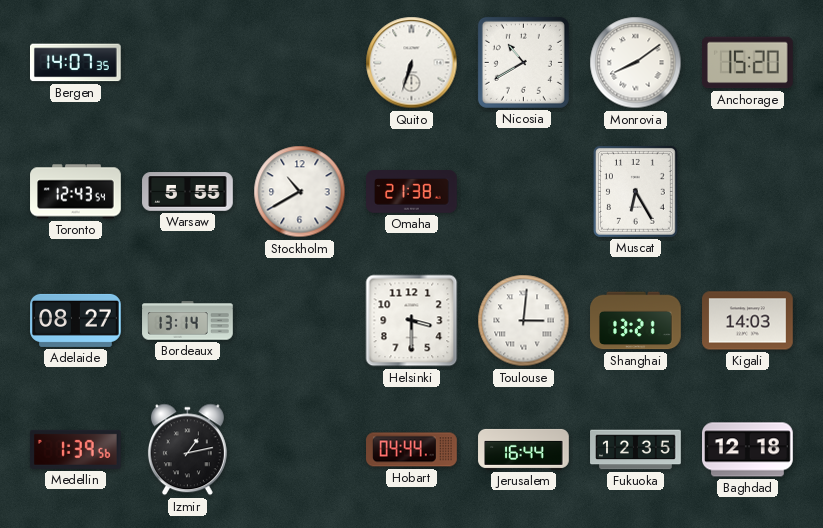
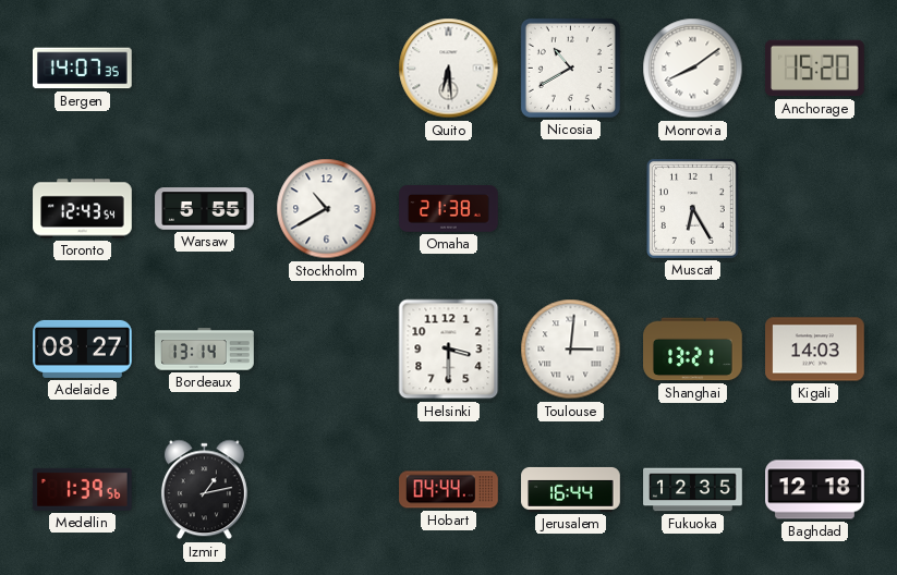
Quito: 6:33 -> 6:29
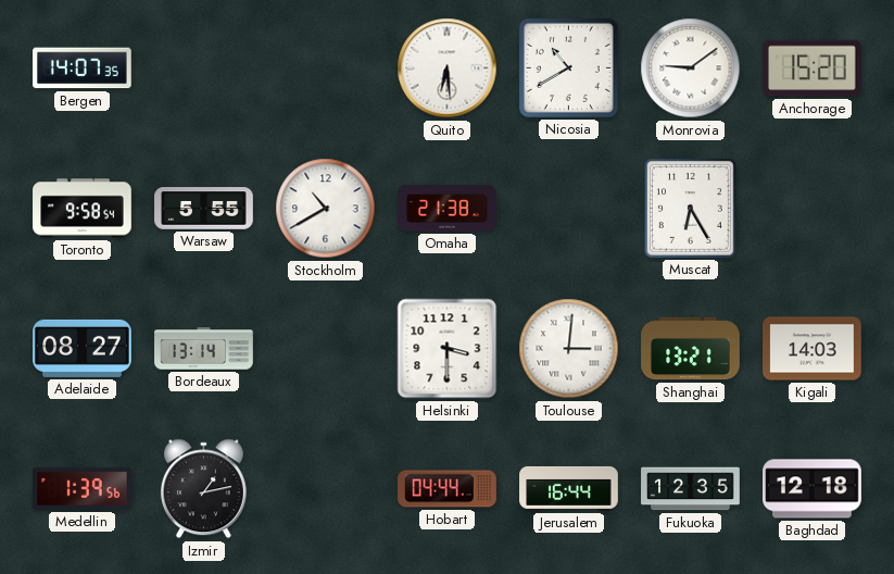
Monrovia: 8:09 -> 9:09
Toronto: 12:43 -> 9:58
